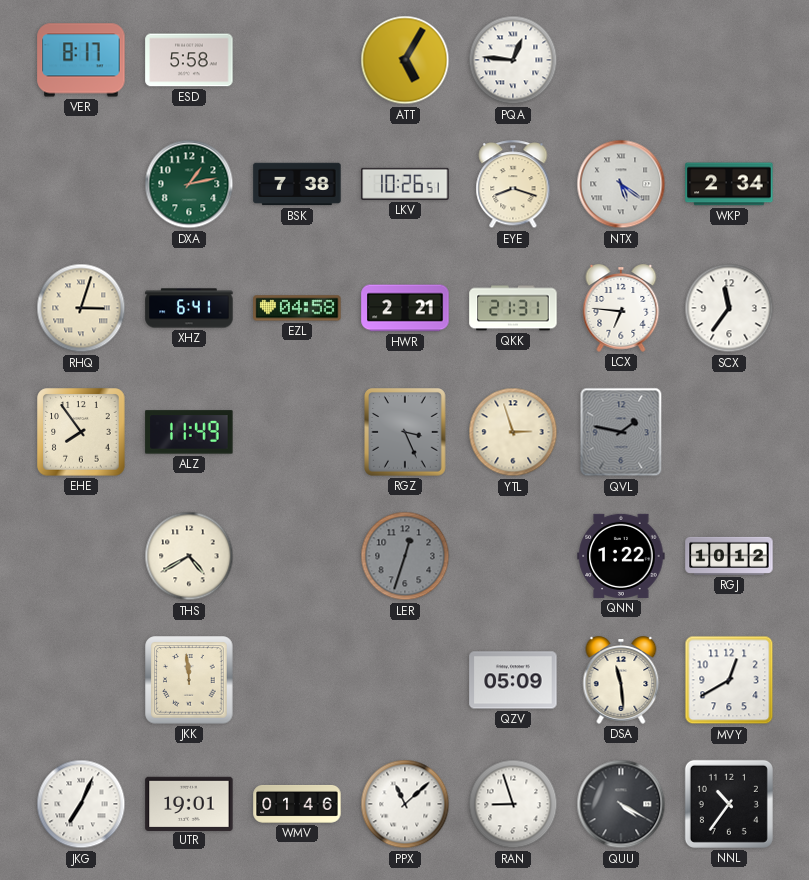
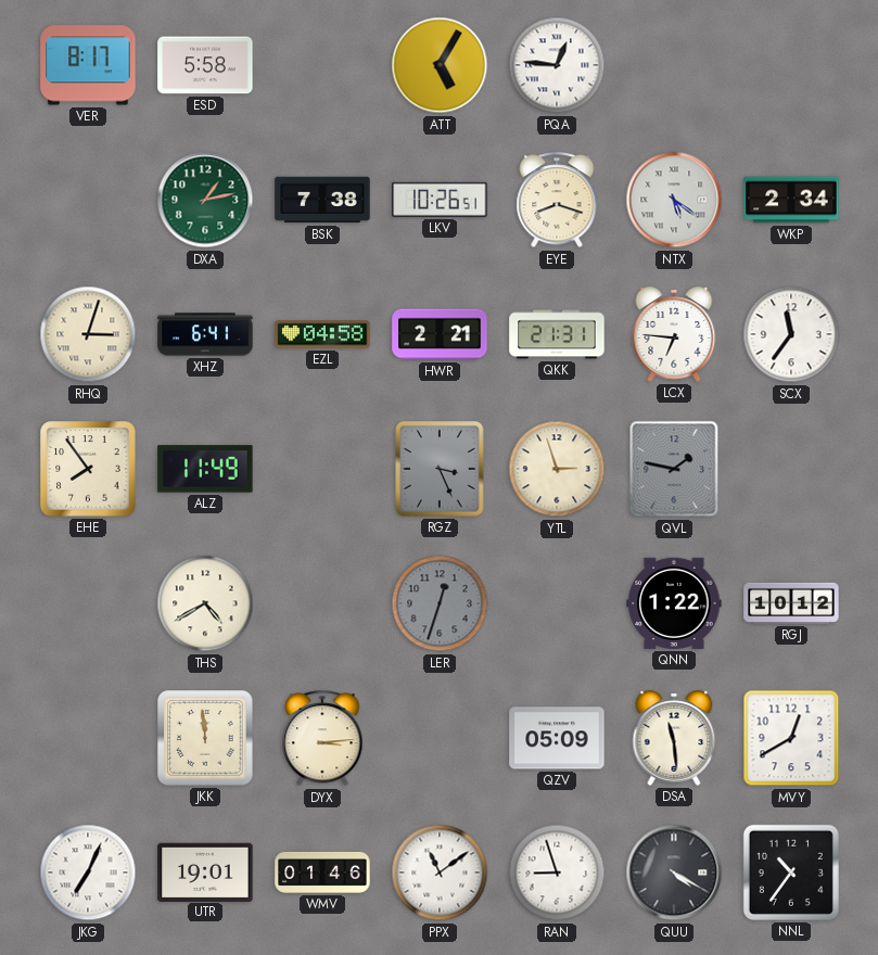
DYX: none -> 3:14
PPX: 11:08 -> 11:09
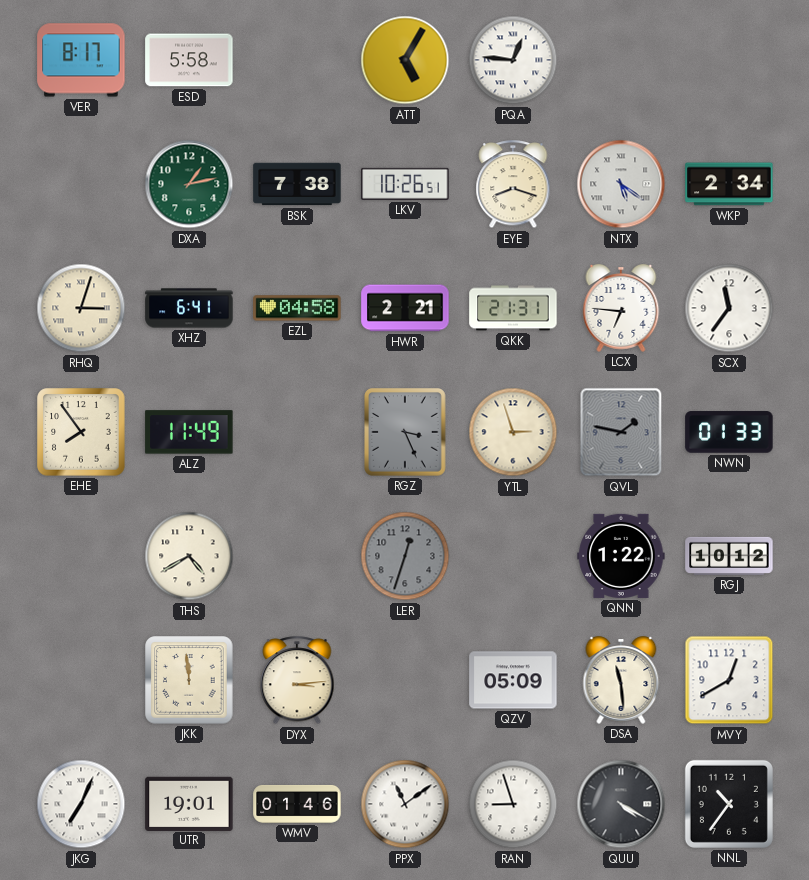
NWN: none -> 01:33
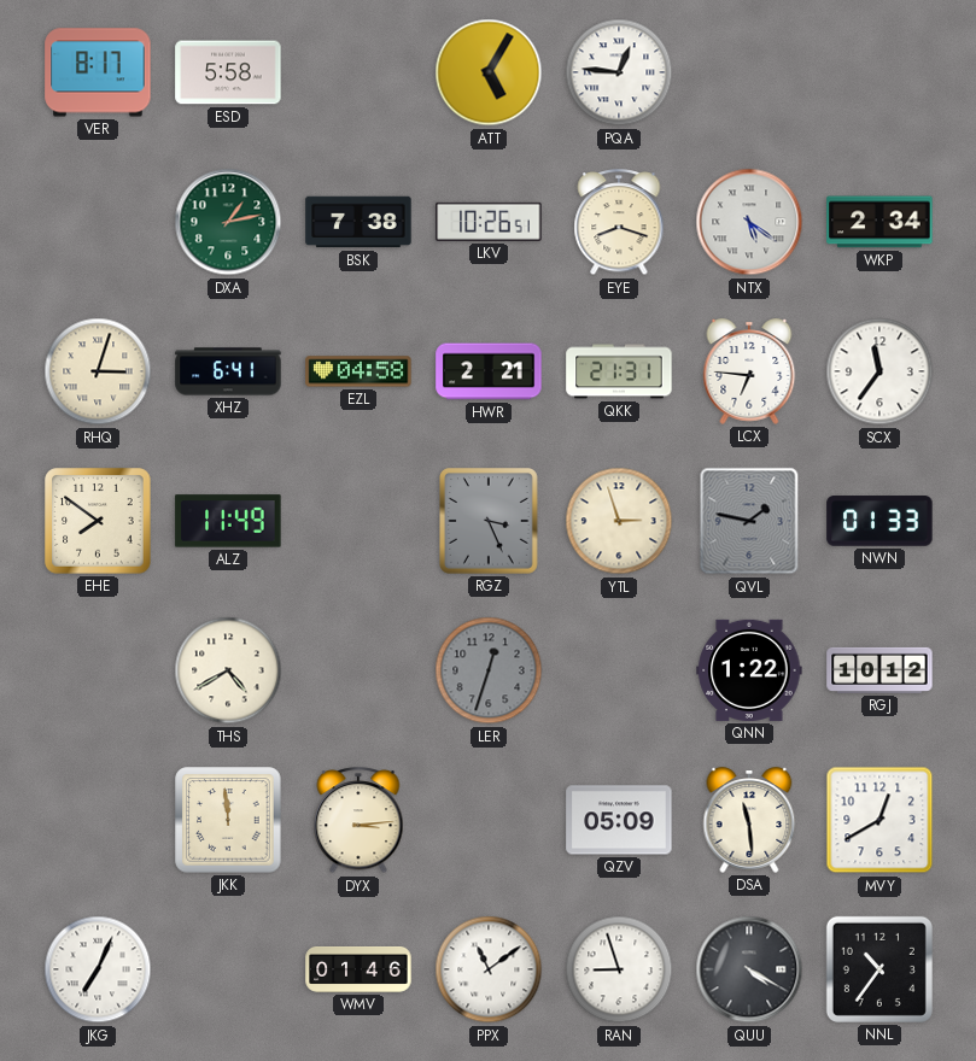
EHE: 7:54 -> 7:51
UTR: 19:01 -> none
